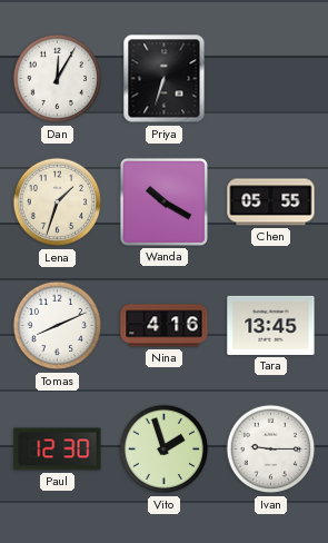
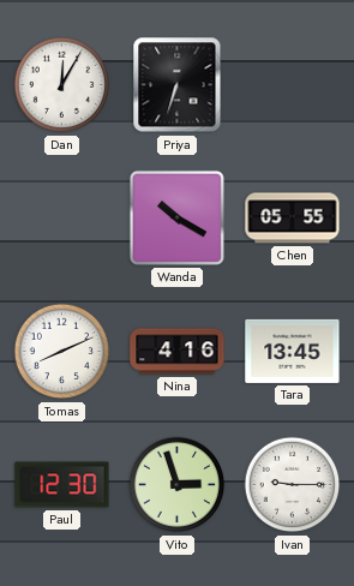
Lena: 1:33 -> none
Vito: 1:57 -> 2:57
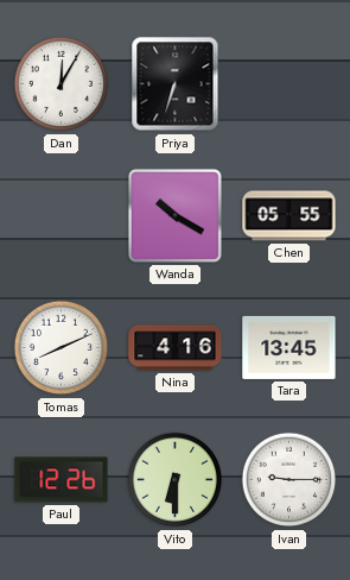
Paul: 12:30 -> 12:26
Vito: 2:57 -> 6:30
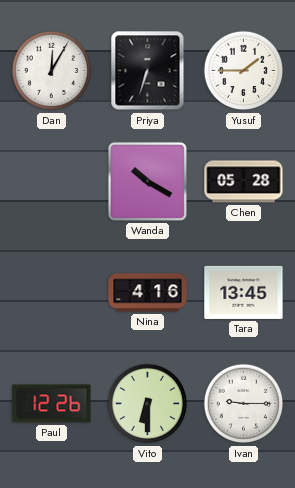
Yusuf: none -> 1:45
Chen: 05:55 -> 05:28
Tomas: 8:11 -> none
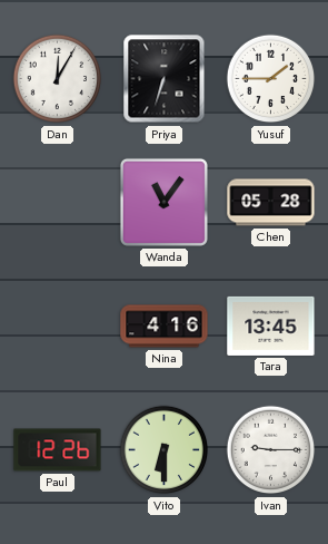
Wanda: 10:20 -> 11:06
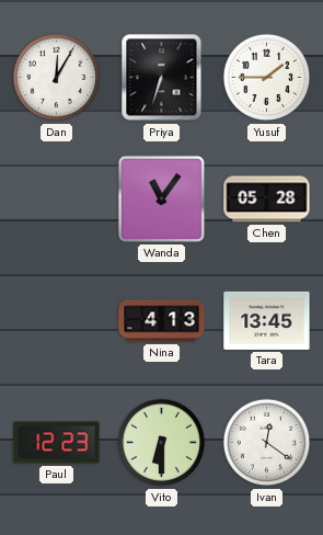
Nina: 4:16 -> 4:13
Paul: 12:26 -> 12:23
Ivan: 9:15 -> 12:21
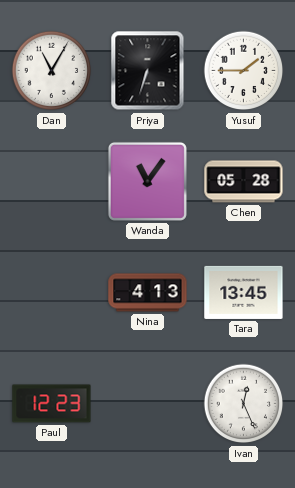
Dan: 12:05 -> 11:05
Vito: 6:30 -> none
Ivan: 12:21 -> 12:26
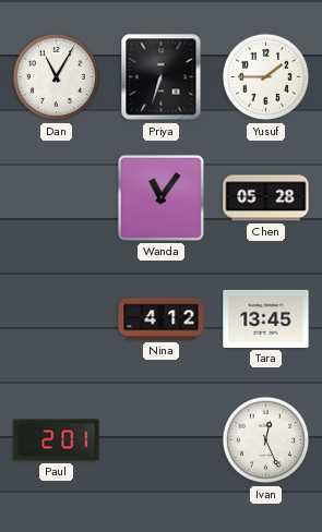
Nina: 4:13 -> 4:12
Paul: 12:23 -> 2:01
